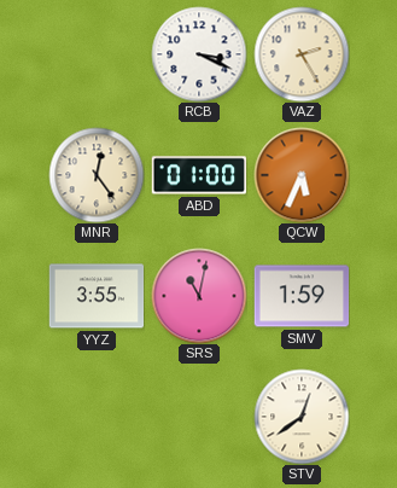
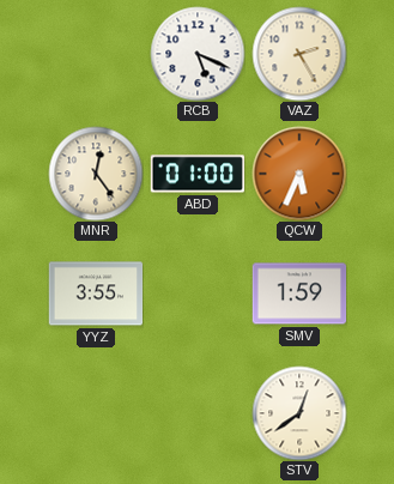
RCB: 3:19 -> 5:19
SRS: 11:02 -> none
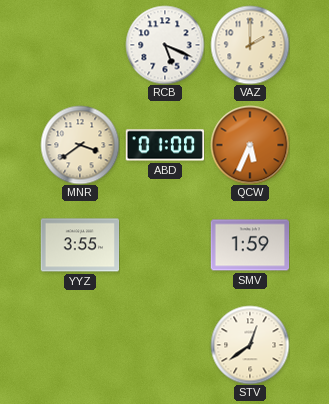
VAZ: 2:25 -> 2:00
MNR: 12:24 -> 3:39
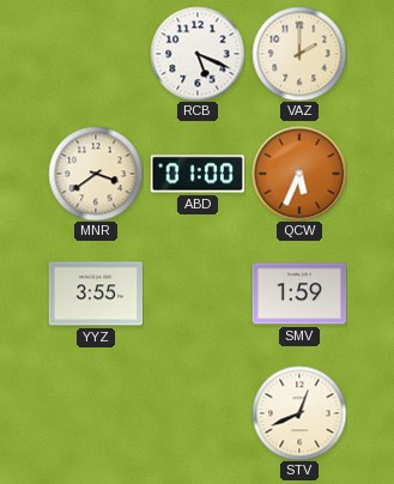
STV: 12:39 -> 12:41
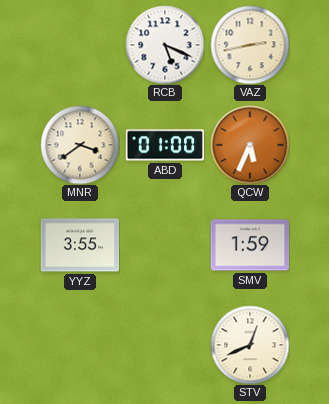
VAZ: 2:00 -> 2:43
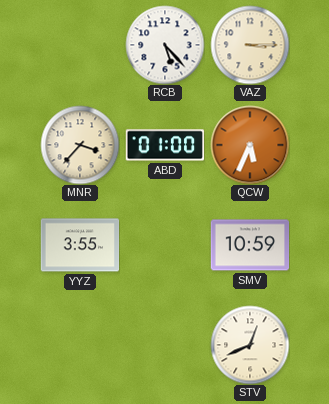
RCB: 5:19 -> 5:23
VAZ: 2:43 -> 3:15
MNR: 3:39 -> 3:37
SMV: 1:59 -> 10:59
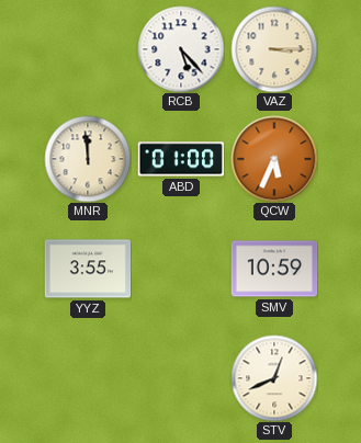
MNR: 3:37 -> 11:59
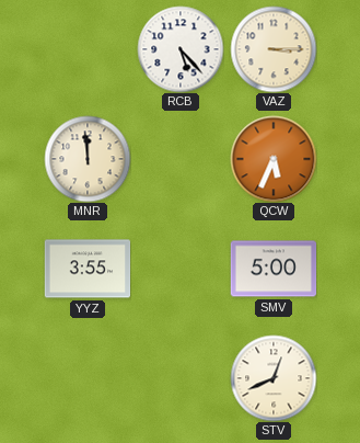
ABD: 01:00 -> none
SMV: 10:59 -> 5:00
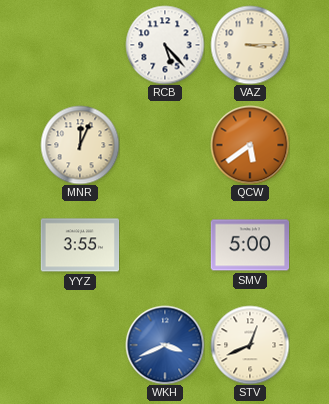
MNR: 11:59 -> 12:04
QCW: 5:34 -> 5:39
WKH: none -> 3:41
